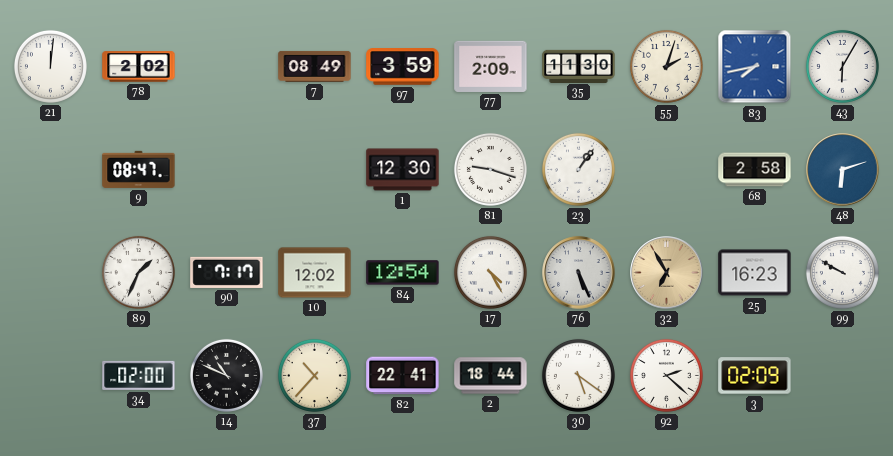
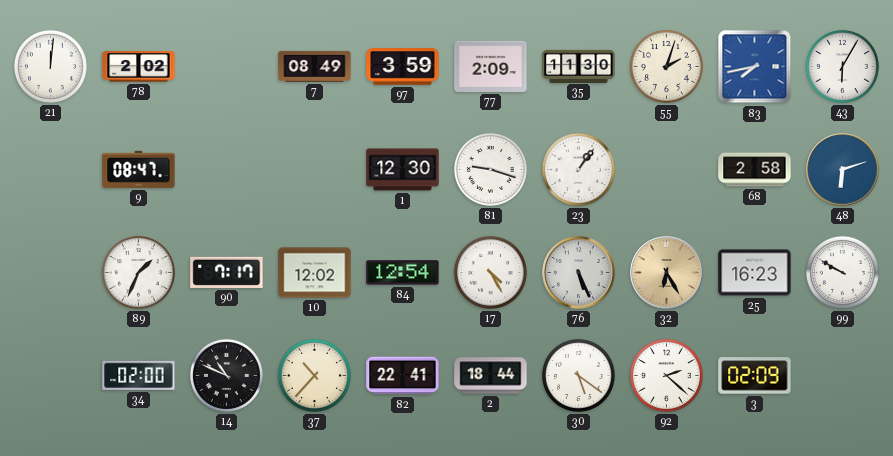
32: 6:55 -> 6:25
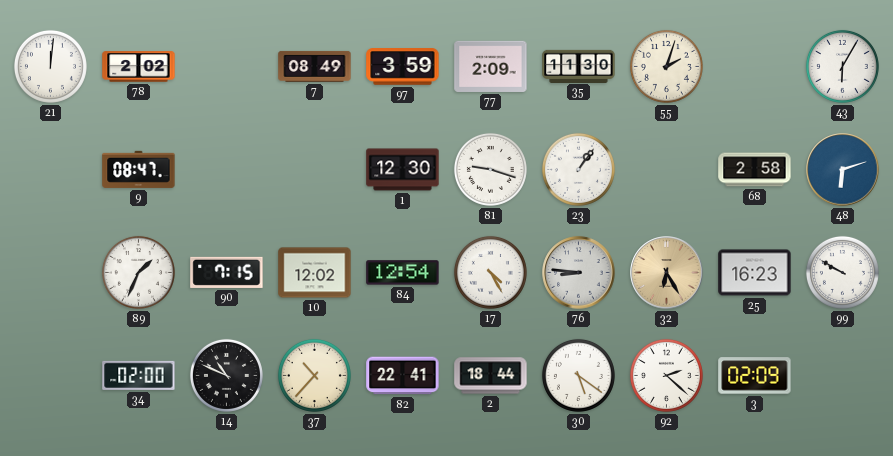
83: 7:43 -> none
90: 7:17 -> 7:15
76: 5:26 -> 8:46
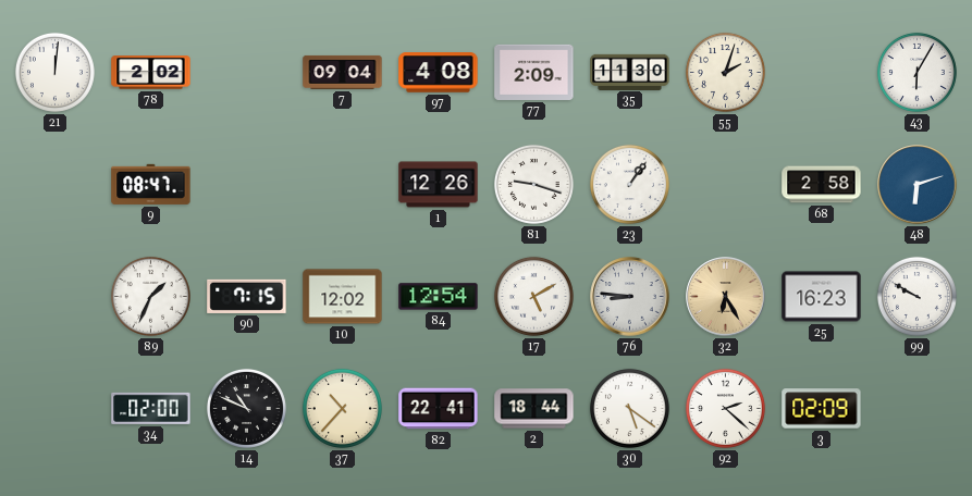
7: 08:49 -> 09:04
97: 3:59 -> 4:08
1: 12:30 -> 12:26
17: 4:25 -> 5:10
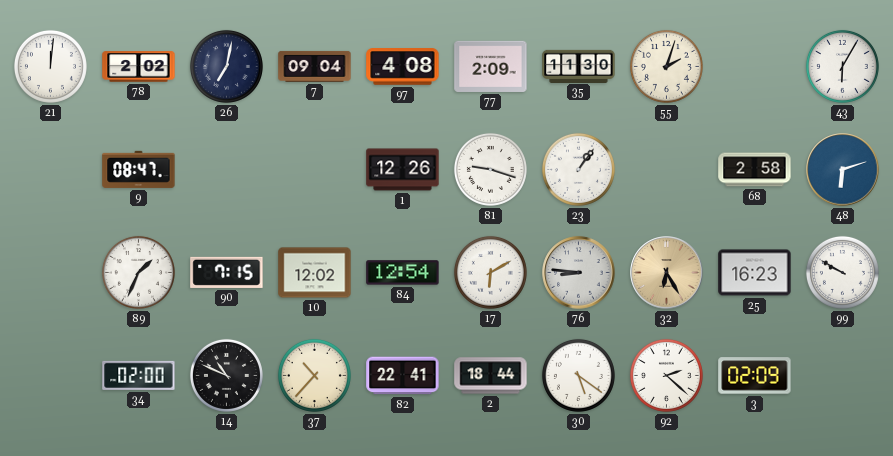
26: none -> 7:02
17: 5:10 -> 6:10
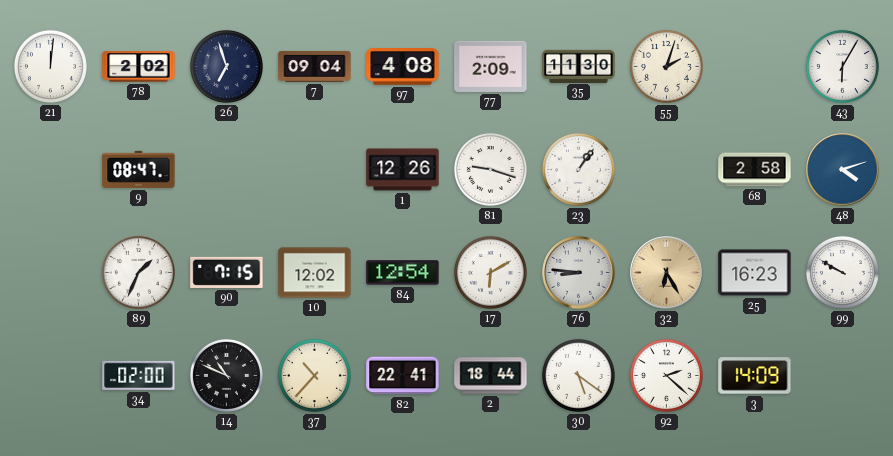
26: 7:02 -> 6:57
48: 6:12 -> 4:12
3: 02:09 -> 14:09
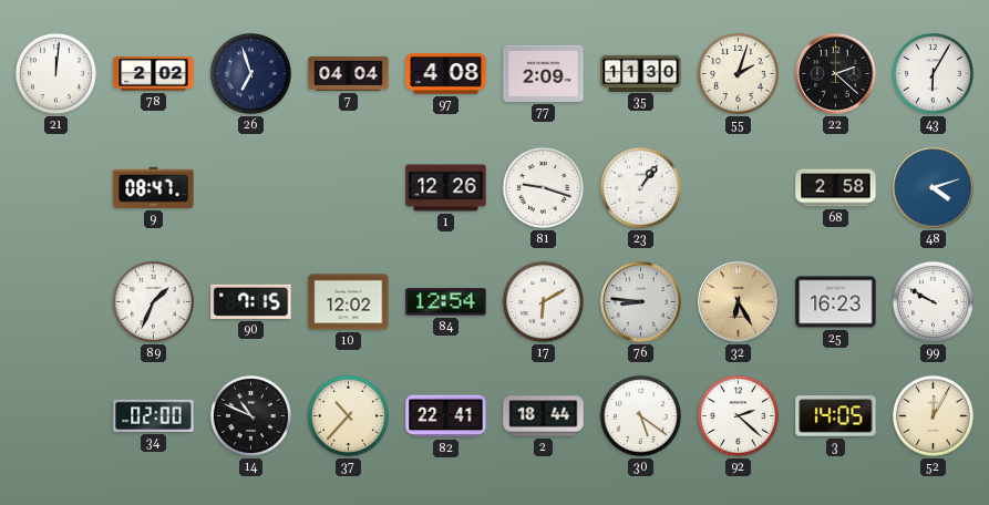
7: 09:04 -> 04:04
22: none -> 2:22
3: 14:09 -> 14:05
52: none -> 12:05
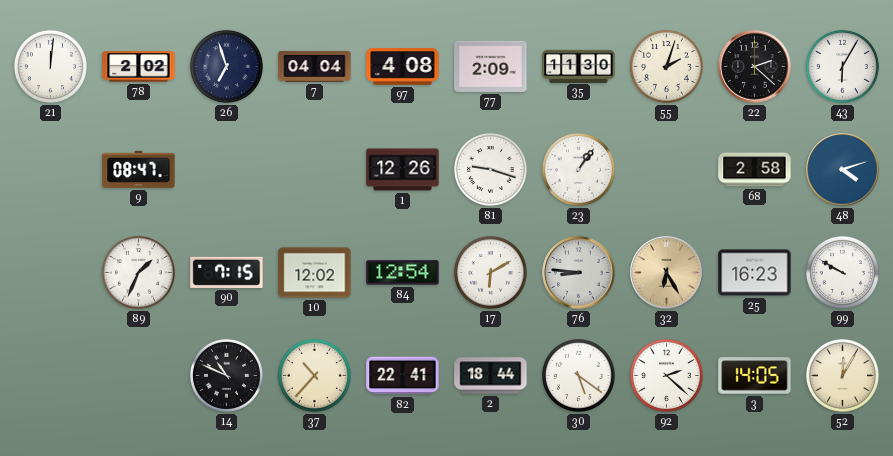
34: 02:00 -> none
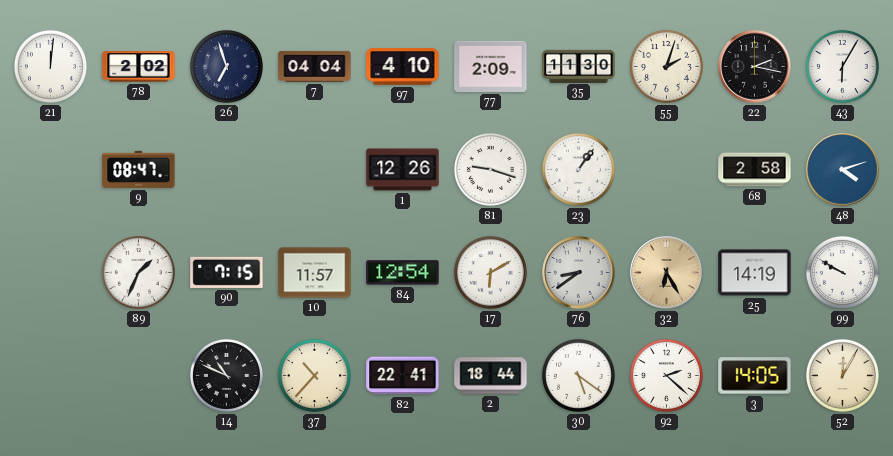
97: 4:08 -> 4:10
22: 2:22 -> 2:17
10: 12:02 -> 11:57
76: 8:46 -> 8:39
25: 16:23 -> 14:19
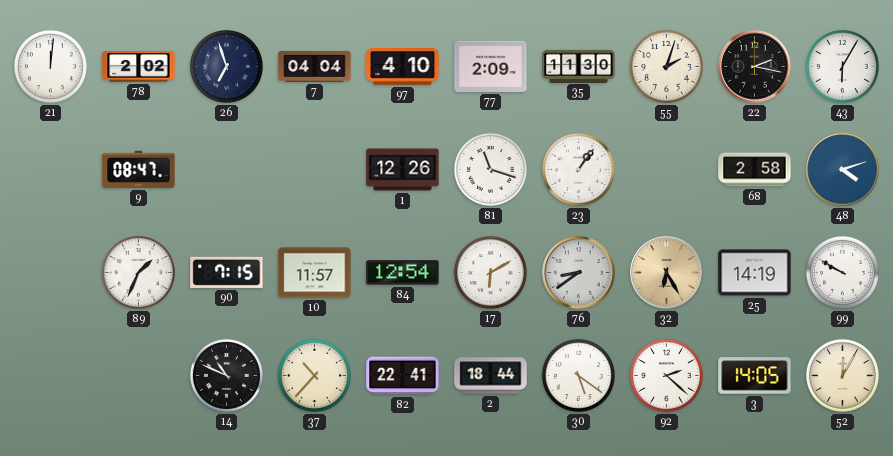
81: 9:18 -> 11:18
